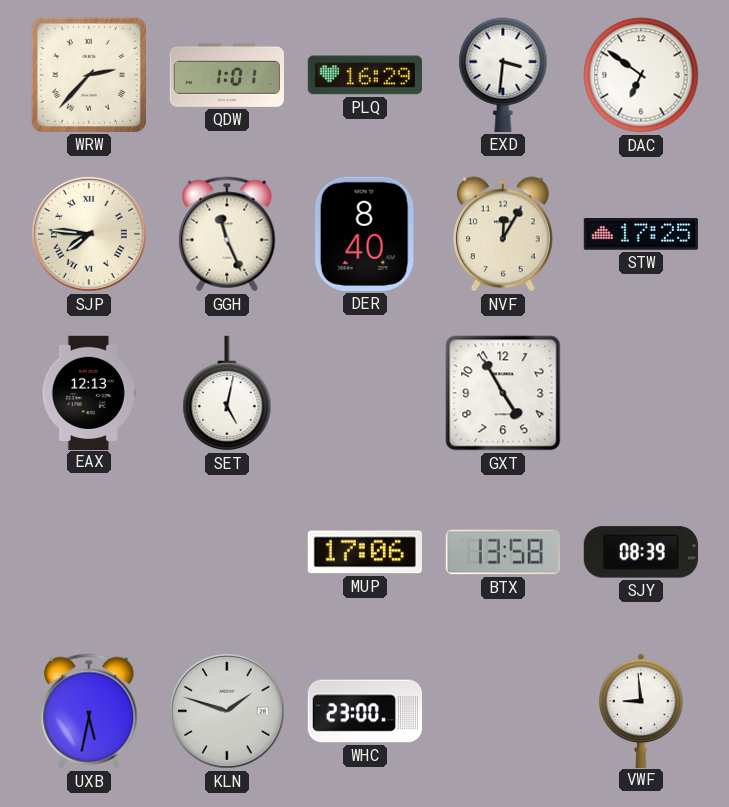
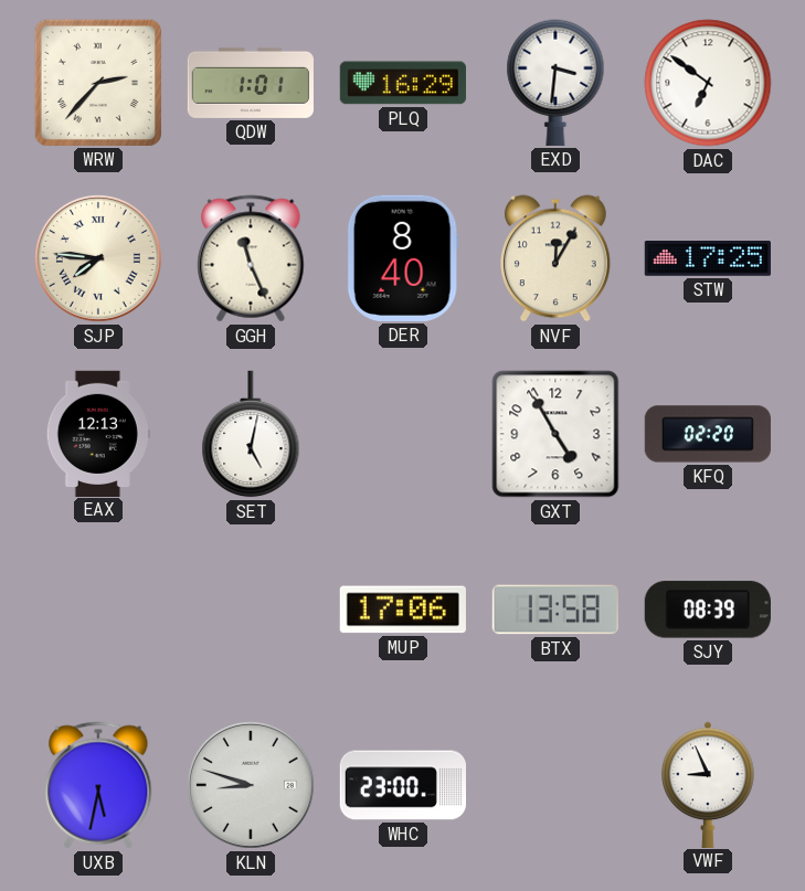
KFQ: none -> 02:20
KLN: 1:48 -> 8:48
VWF: 8:59 -> 8:56
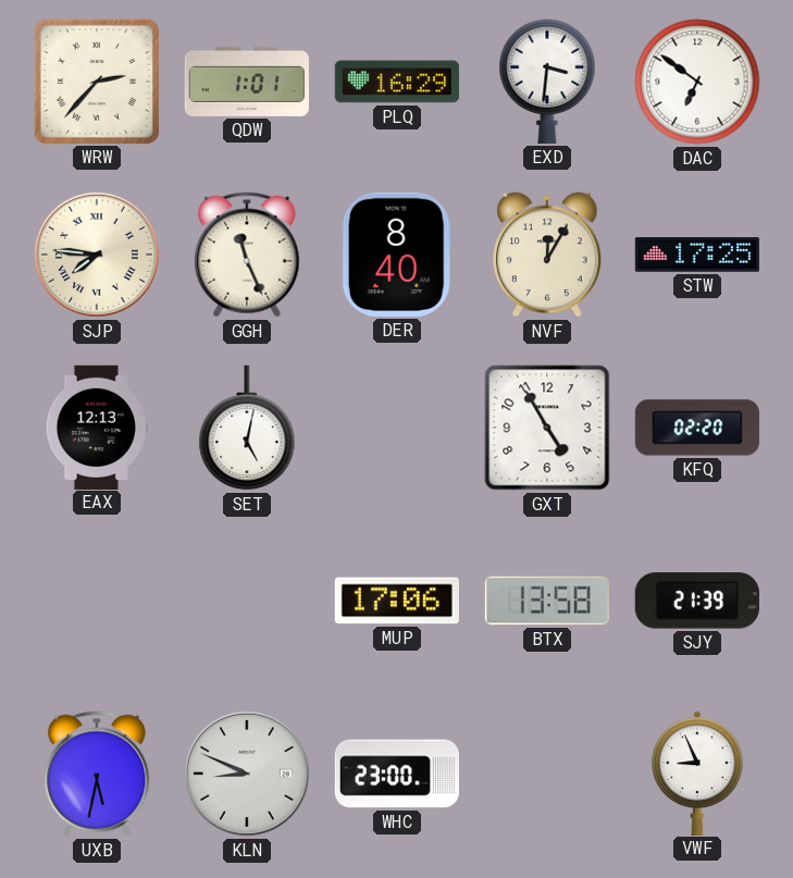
SJY: 08:39 -> 21:39
KLN: 8:48 -> 8:49
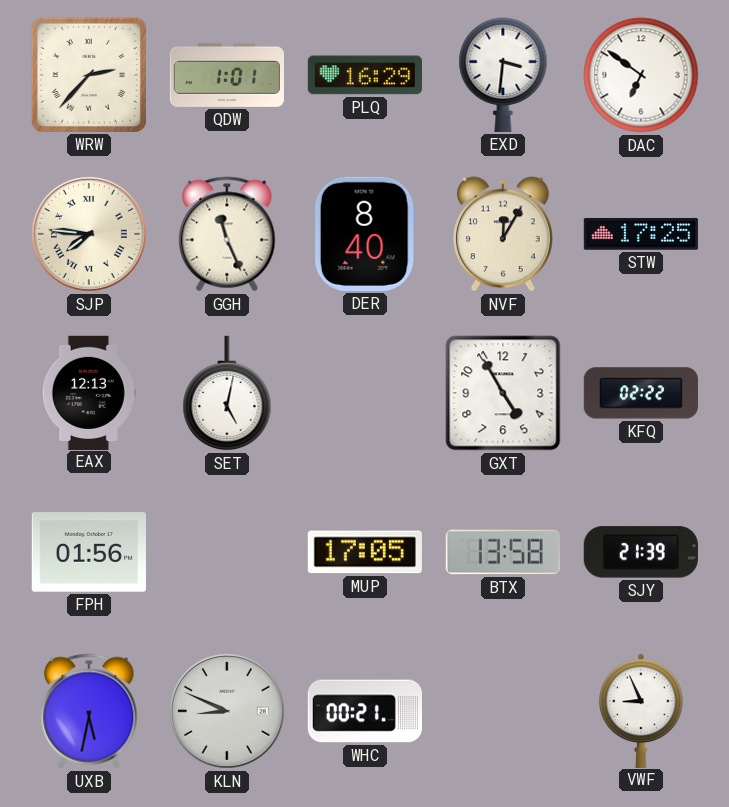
KFQ: 02:20 -> 02:22
FPH: none -> 01:56
MUP: 17:06 -> 17:05
WHC: 23:00 -> 00:21
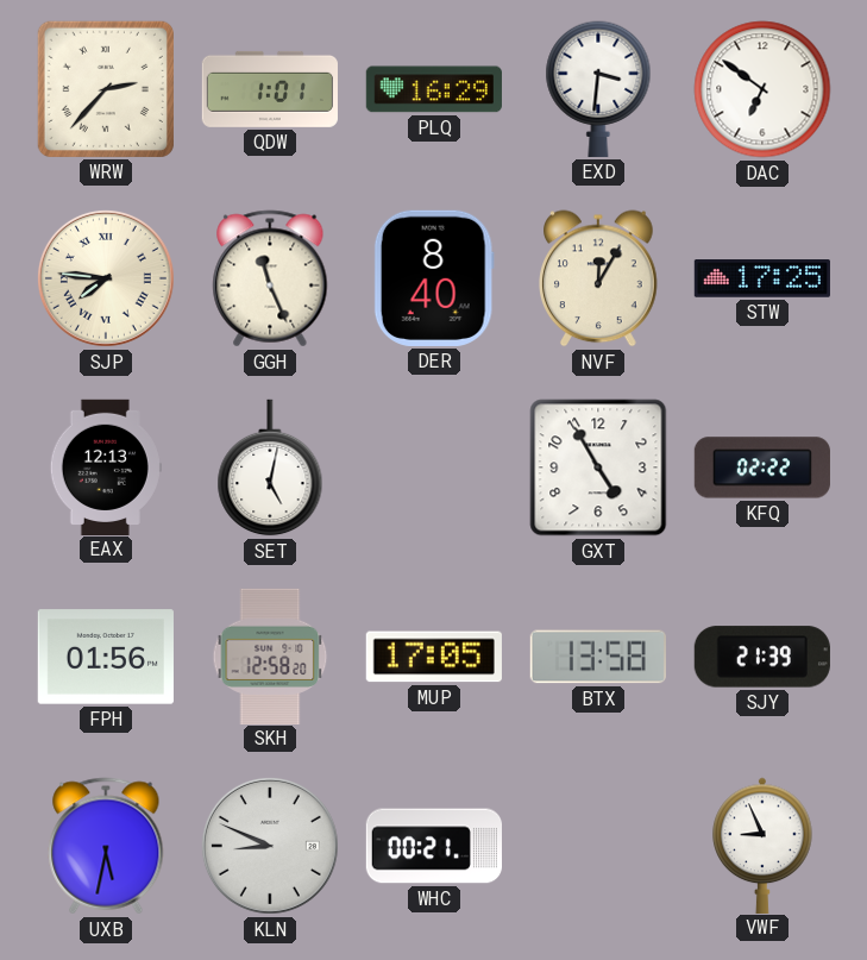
SKH: none -> 12:58
